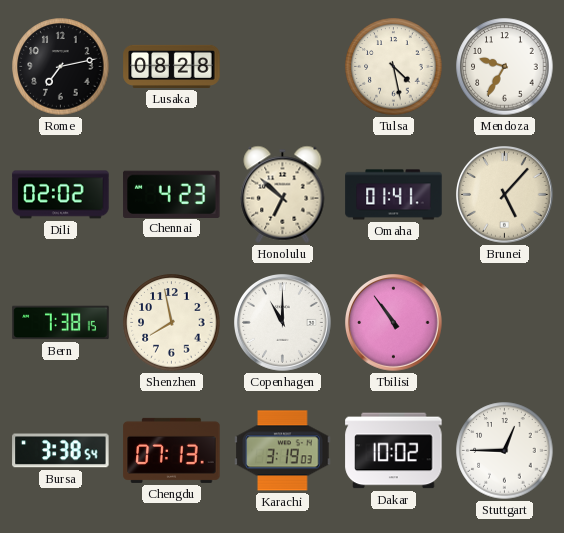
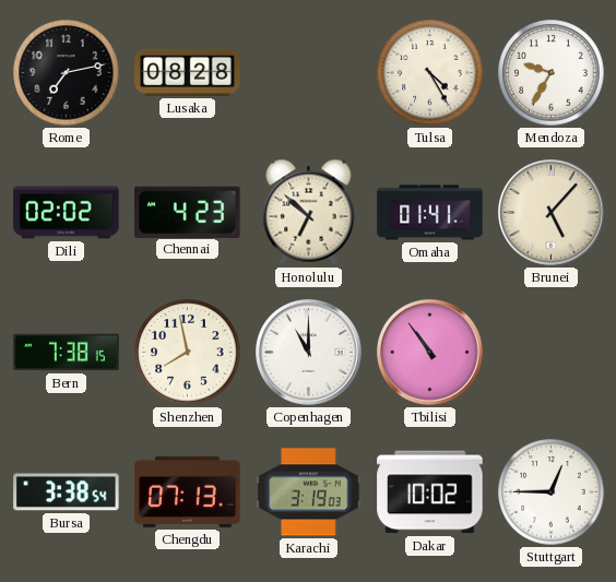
Tulsa: 4:28 -> 4:25
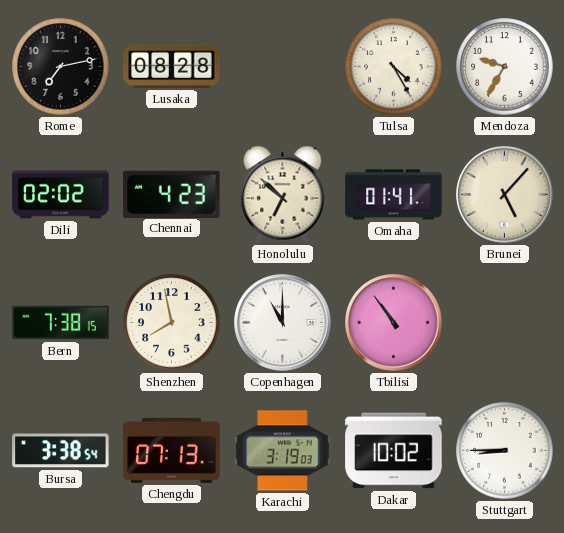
Stuttgart: 12:45 -> 8:45
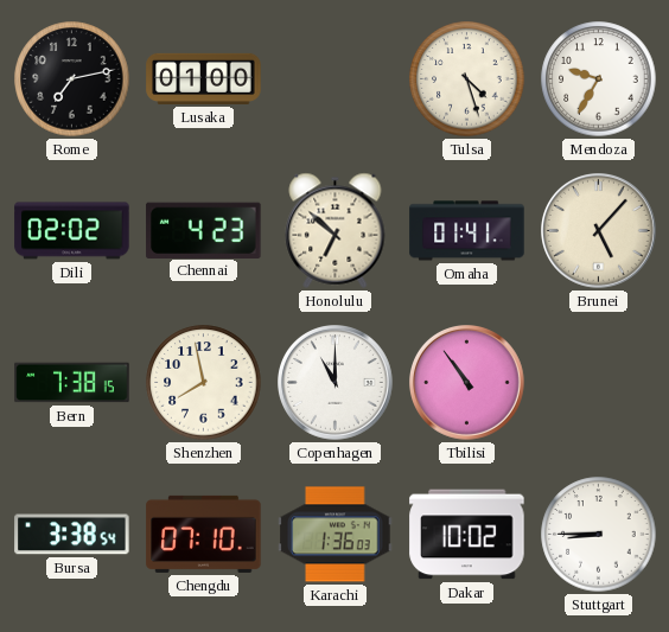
Lusaka: 08:28 -> 01:00
Tulsa: 4:25 -> 4:27
Chengdu: 07:13 -> 07:10
Karachi: 3:19 -> 1:36
